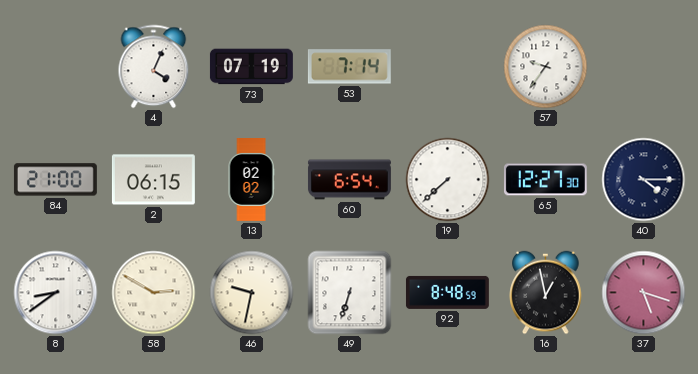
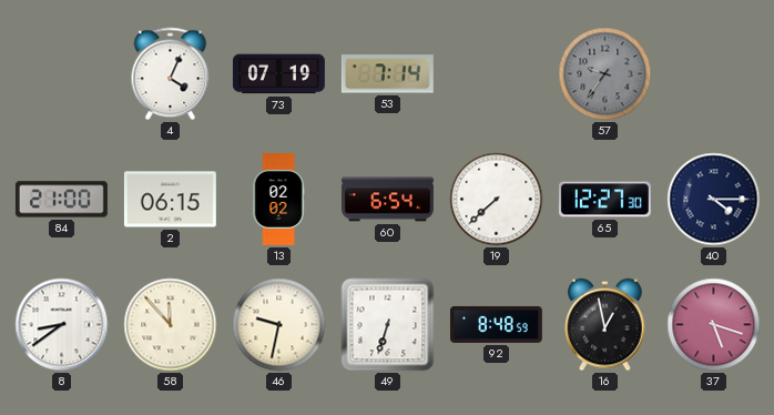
57 dial: white -> grey
58: 2:50 -> 11:53
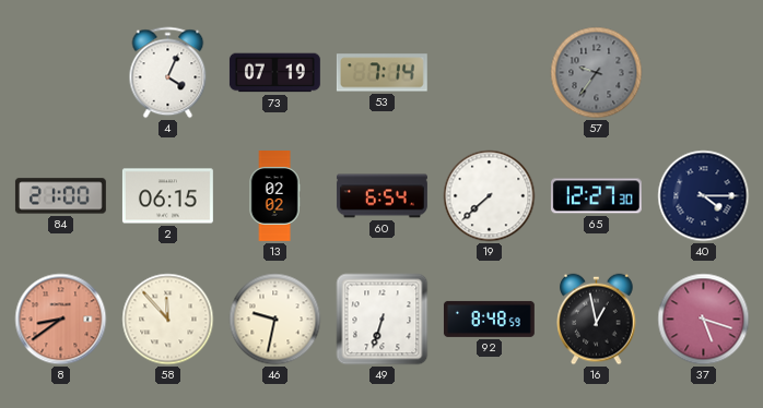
8 dial: white -> salmon
